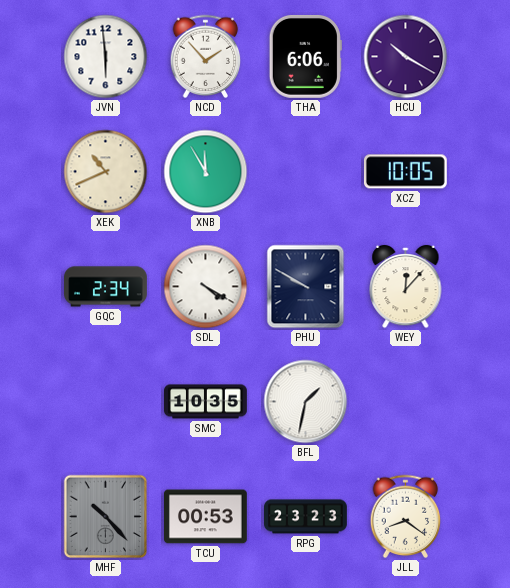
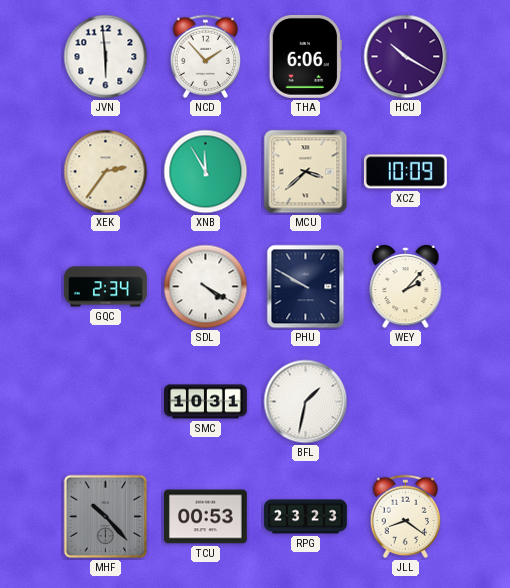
XEK: 10:41 -> 2:36
MCU: none -> 3:38
XCZ: 10:05 -> 10:09
WEY: 12:07 -> 2:07
SMC: 10:35 -> 10:31
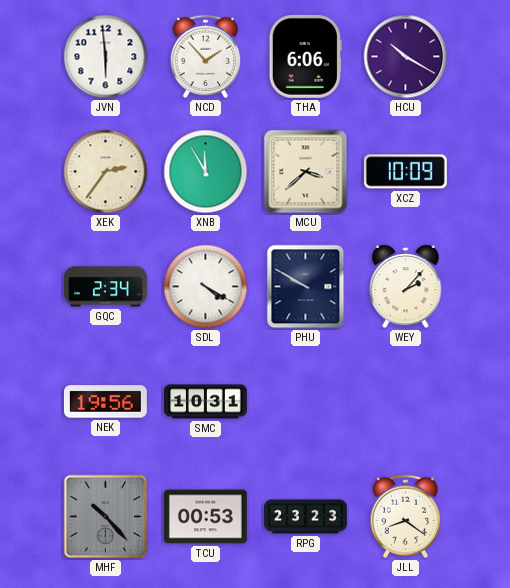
NEK: none -> 19:56
BFL: 1:32 -> none
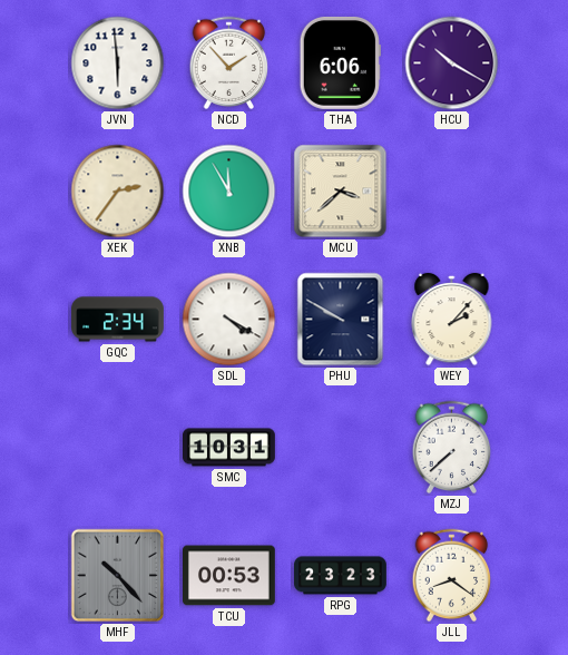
XCZ: 10:09 -> none
NEK: 19:56 -> none
MZJ: none -> 7:38
